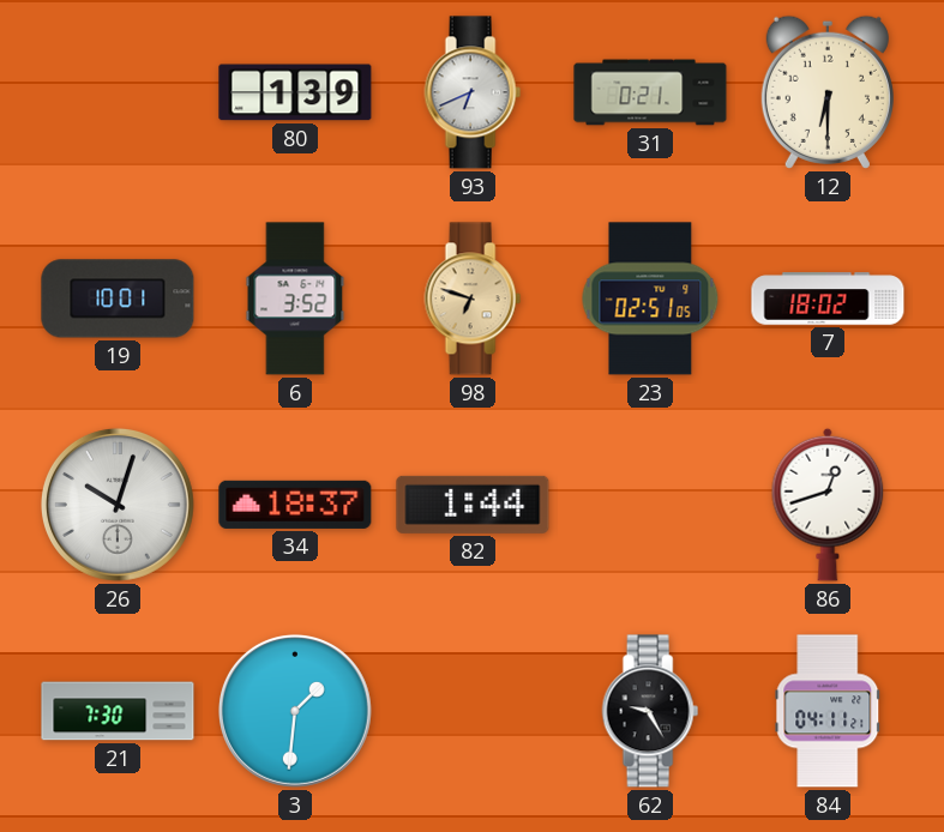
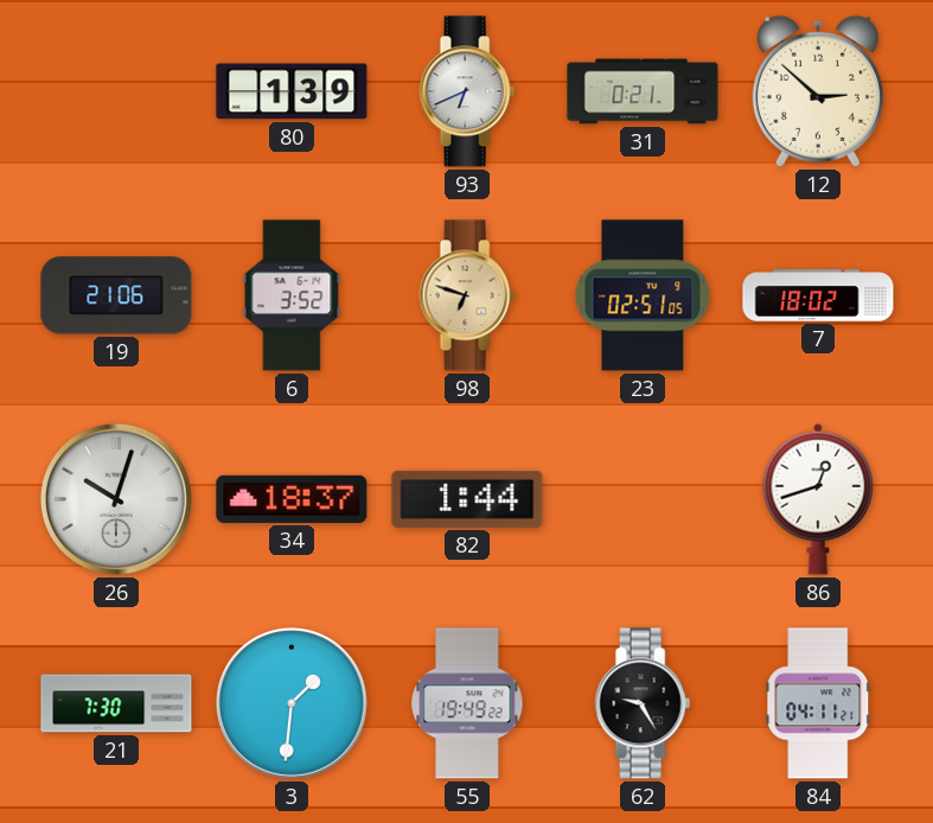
12: 6:30 -> 2:52
19: 10:01 -> 21:06
55: none -> 19:49
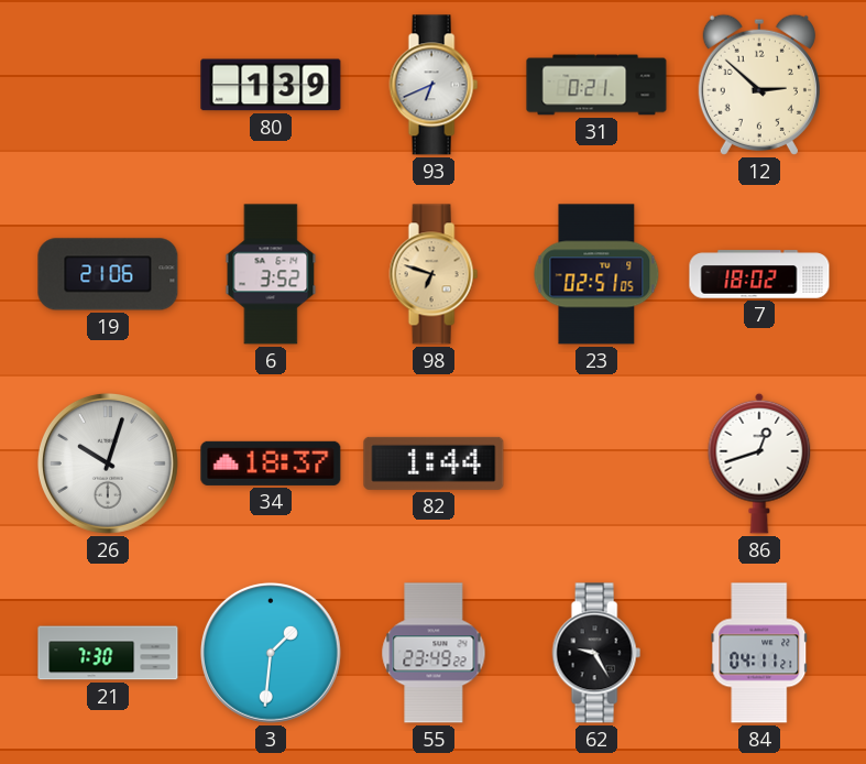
55: 19:49 -> 23:49
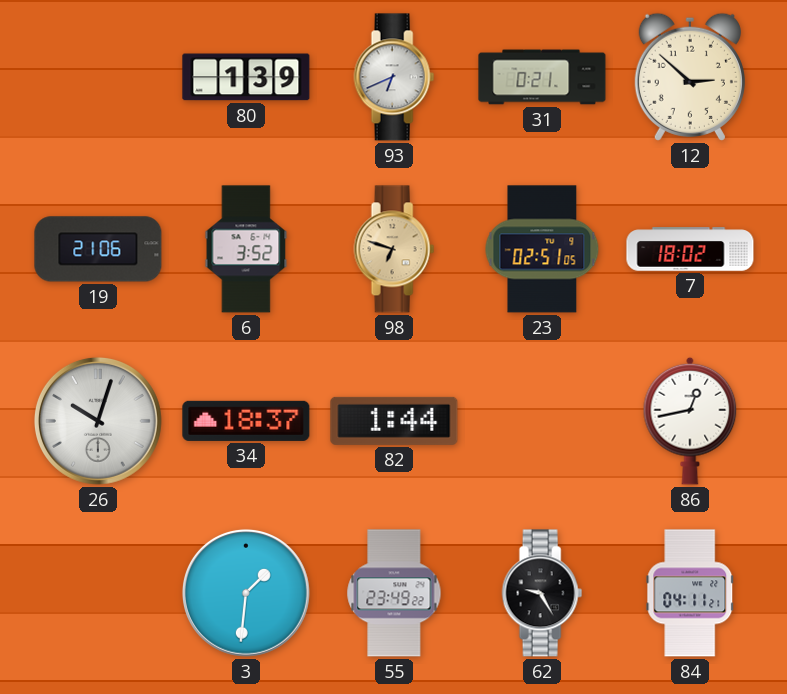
86: 12:42 -> 12:43
21: 7:30 -> none
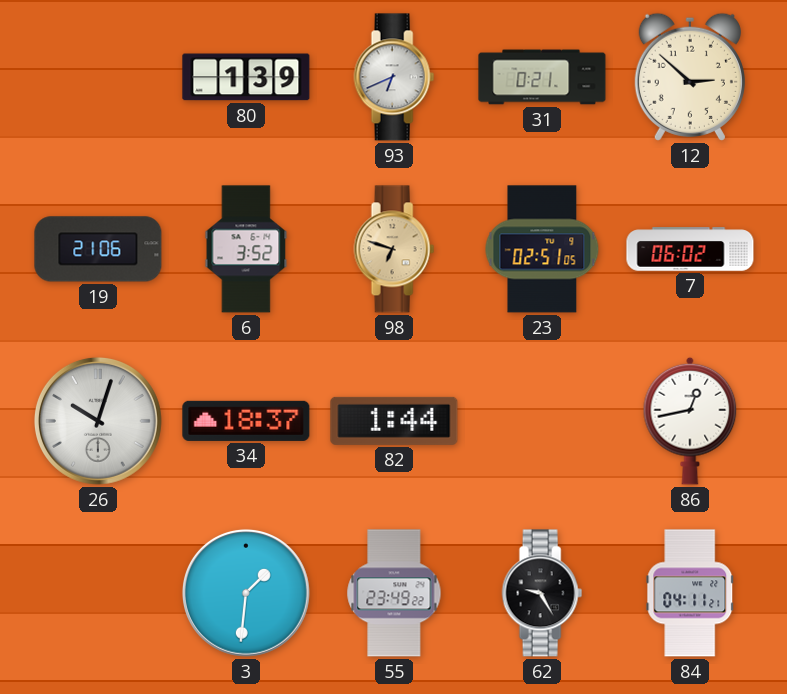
7: 18:02 -> 06:02
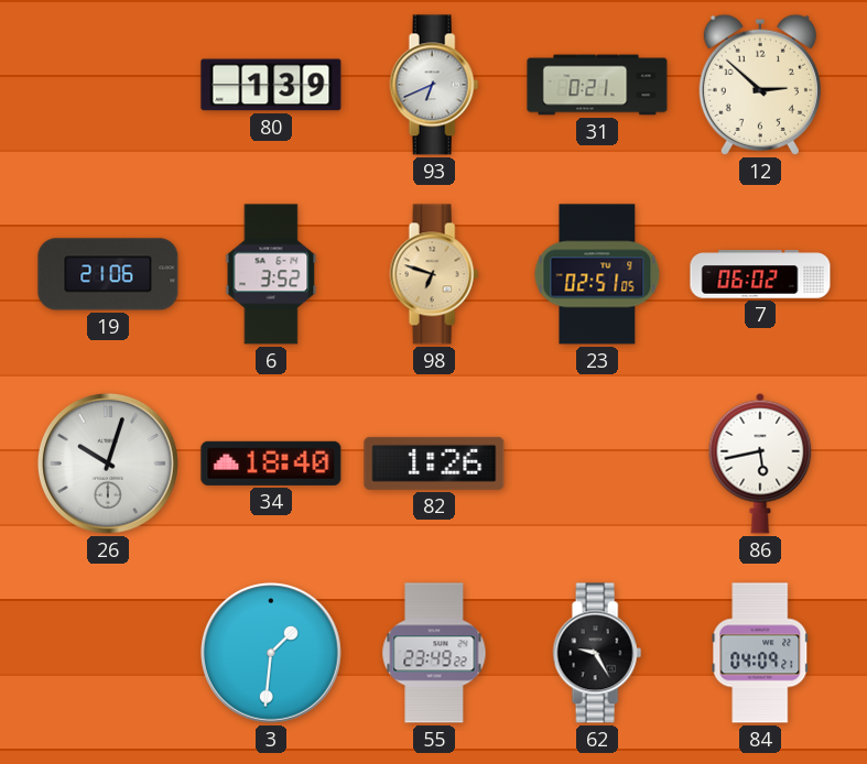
34: 18:37 -> 18:40
82: 1:44 -> 1:26
86: 12:43 -> 5:43
84: 04:11 -> 04:09
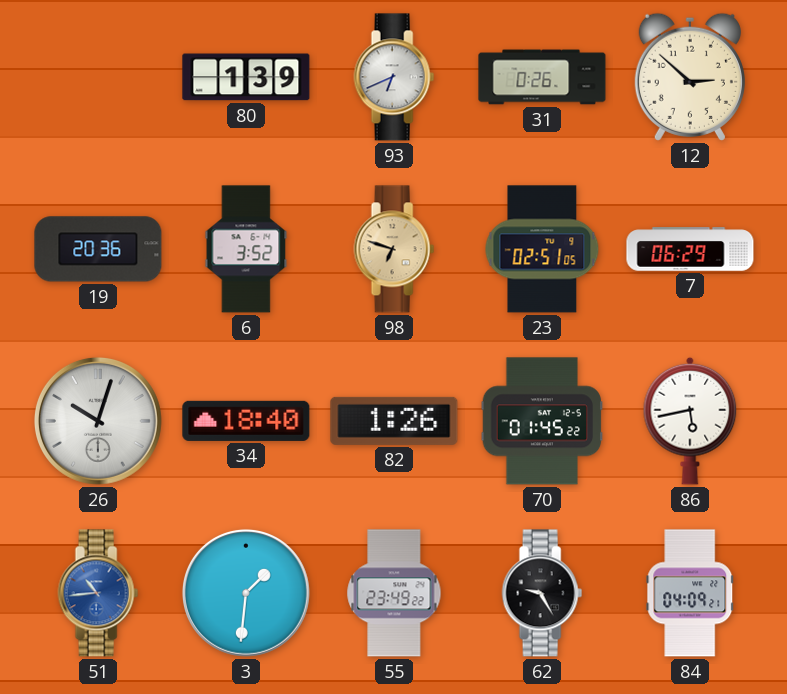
31: 0:21 -> 0:26
19: 21:06 -> 20:36
7: 06:02 -> 06:29
70: none -> 01:45
51: none -> 10:44
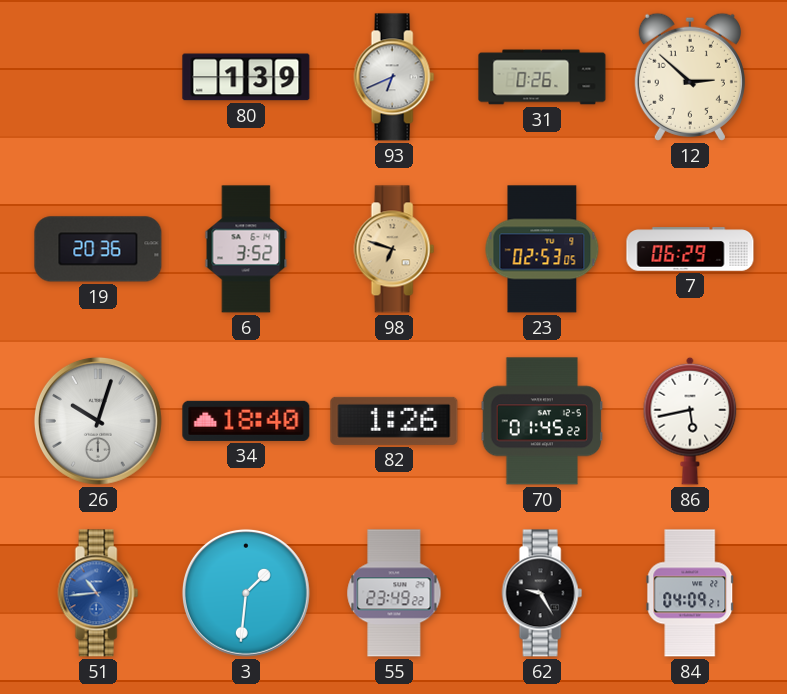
23: 02:51 -> 02:53
